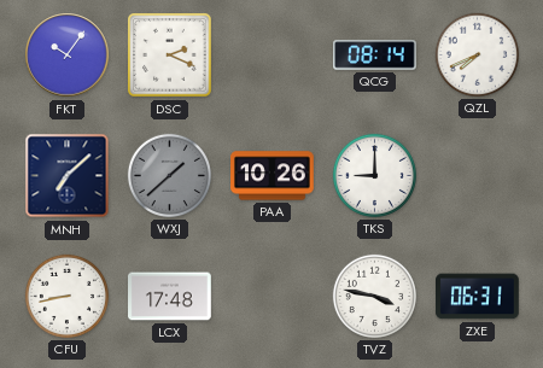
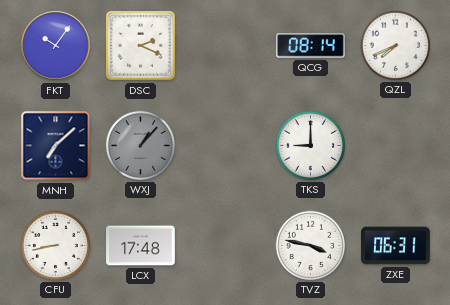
WXJ: 1:38 -> 1:07
PAA: 10:26 -> none
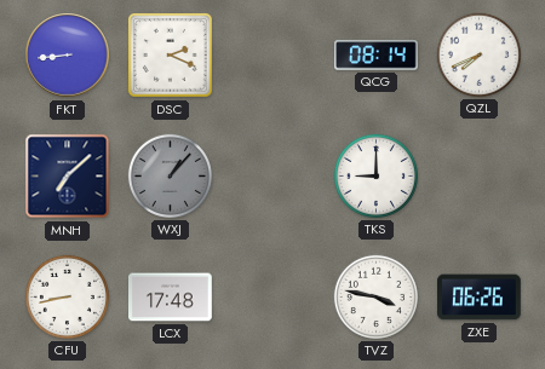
FKT: 10:06 -> 8:44
ZXE: 06:31 -> 06:26
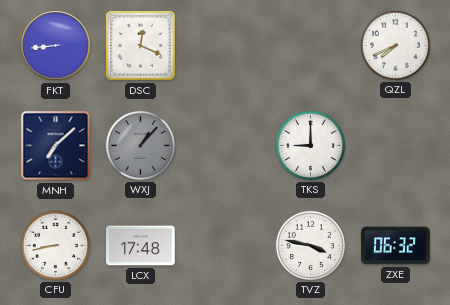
DSC: 2:19 -> 12:19
QCG: 08:14 -> none
ZXE: 06:26 -> 06:32
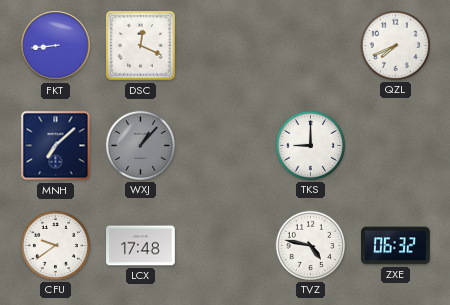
CFU: 8:43 -> 9:39
TVZ: 3:47 -> 4:47
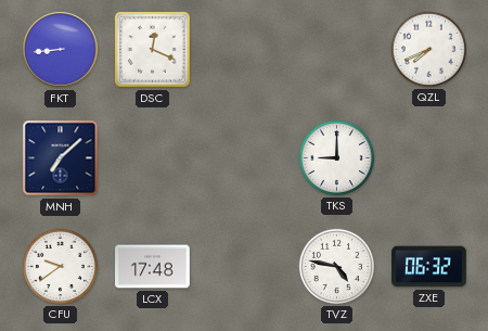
WXJ: 1:07 -> none
